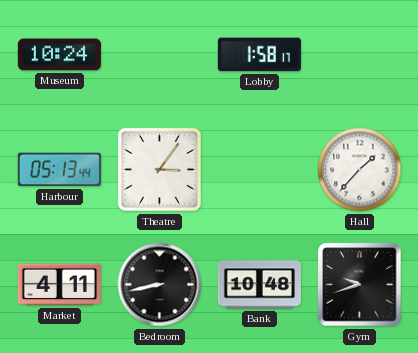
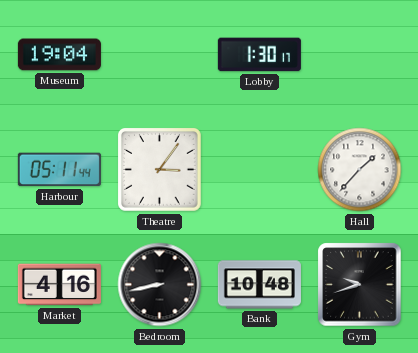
Museum: 10:24 -> 19:04
Lobby: 1:58 -> 1:30
Harbour: 05:13 -> 05:11
Market: 4:11 -> 4:16
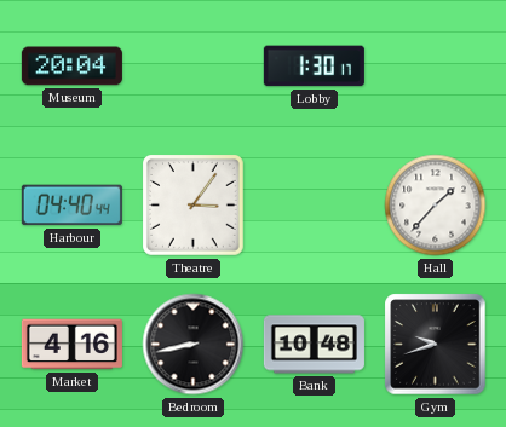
Museum: 19:04 -> 20:04
Harbour: 05:11 -> 04:40
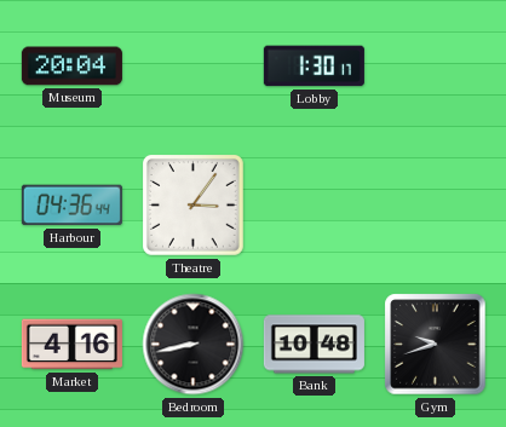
Harbour: 04:40 -> 04:36
Hall: 1:37 -> none
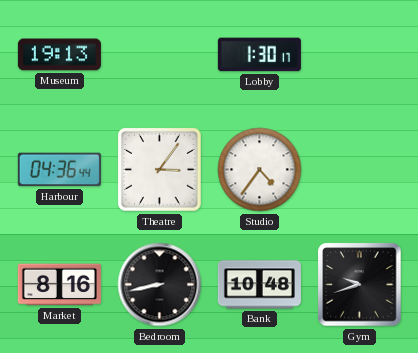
Museum: 20:04 -> 19:13
Studio: none -> 4:36
Market: 4:16 -> 8:16
